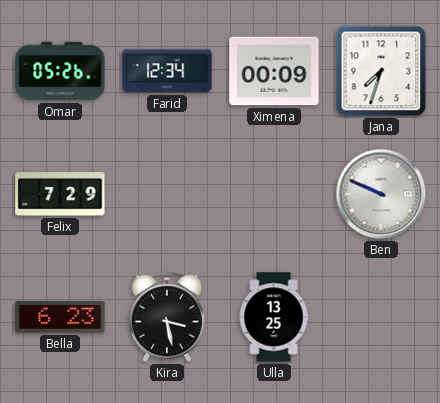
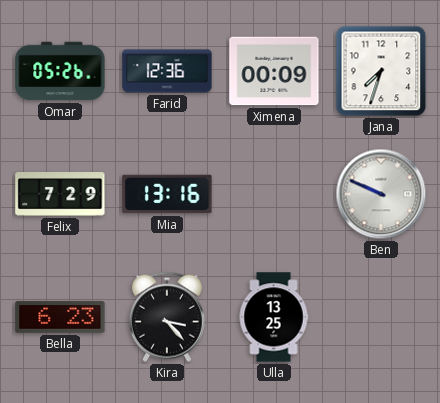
Farid: 12:34 -> 12:36
Mia: none -> 13:16
Kira: 3:28 -> 3:23
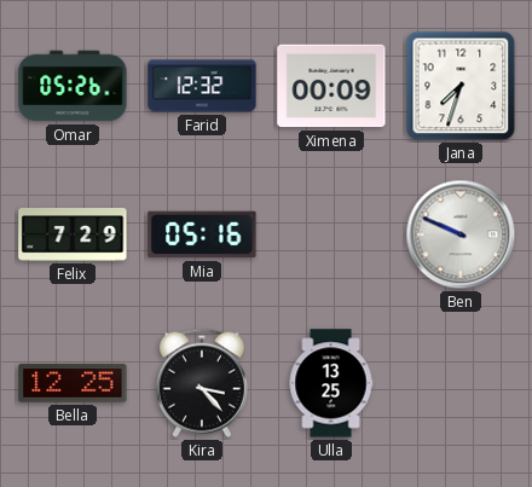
Farid: 12:36 -> 12:32
Mia: 13:16 -> 05:16
Bella: 6:23 -> 12:25
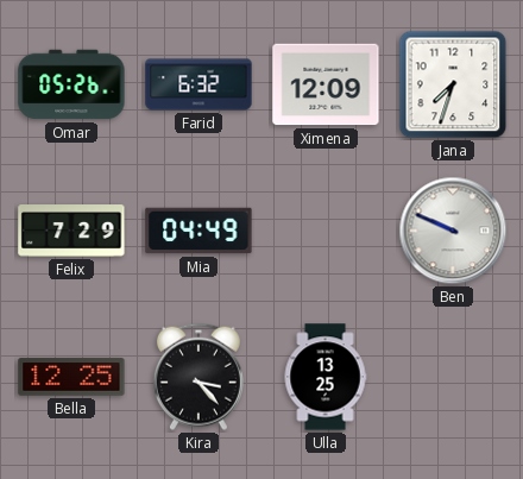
Farid: 12:32 -> 6:32
Ximena: 00:09 -> 12:09
Mia: 05:16 -> 04:49
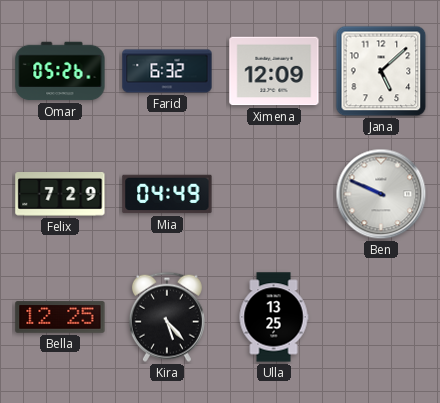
Jana: 7:33 -> 5:08
Kira: 3:23 -> 5:23
